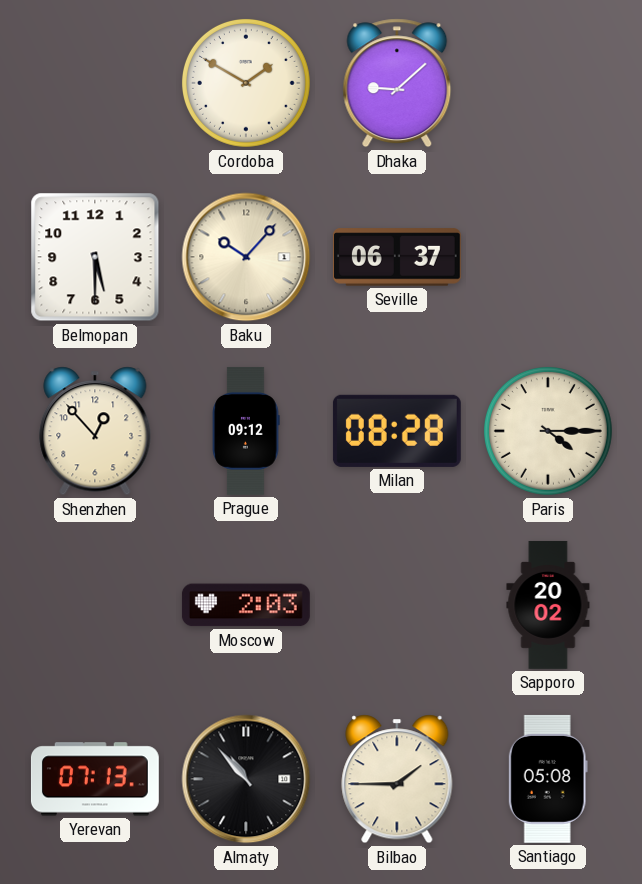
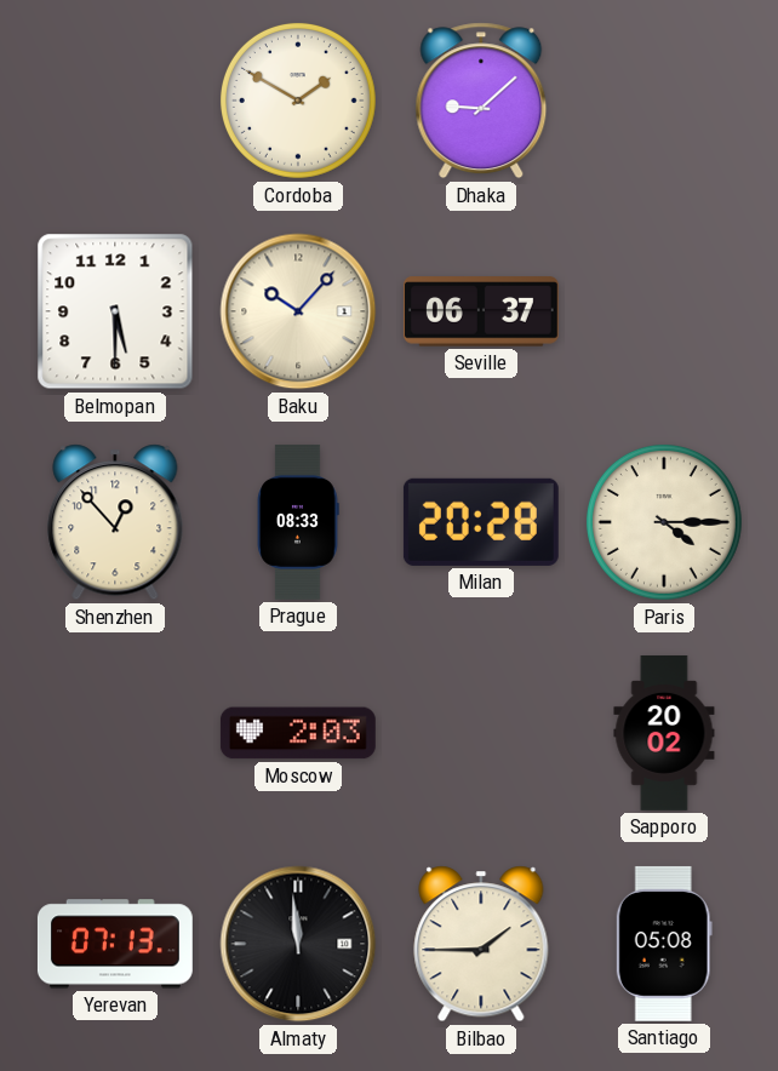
Prague: 09:12 -> 08:33
Milan: 08:28 -> 20:28
Almaty: 10:53 -> 11:59
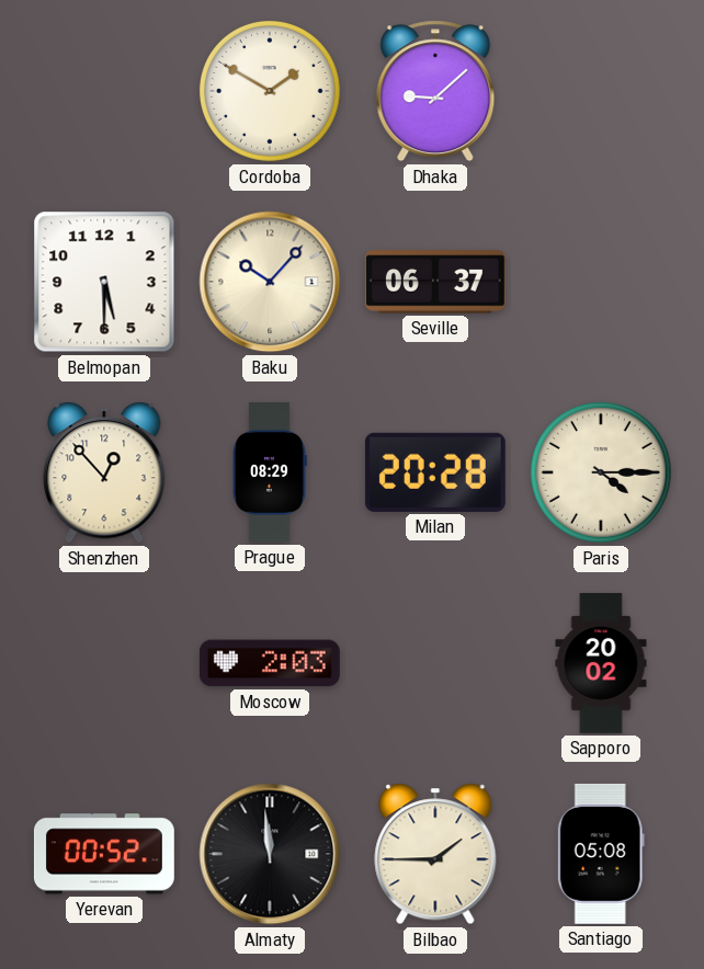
Prague: 08:33 -> 08:29
Yerevan: 07:13 -> 00:52
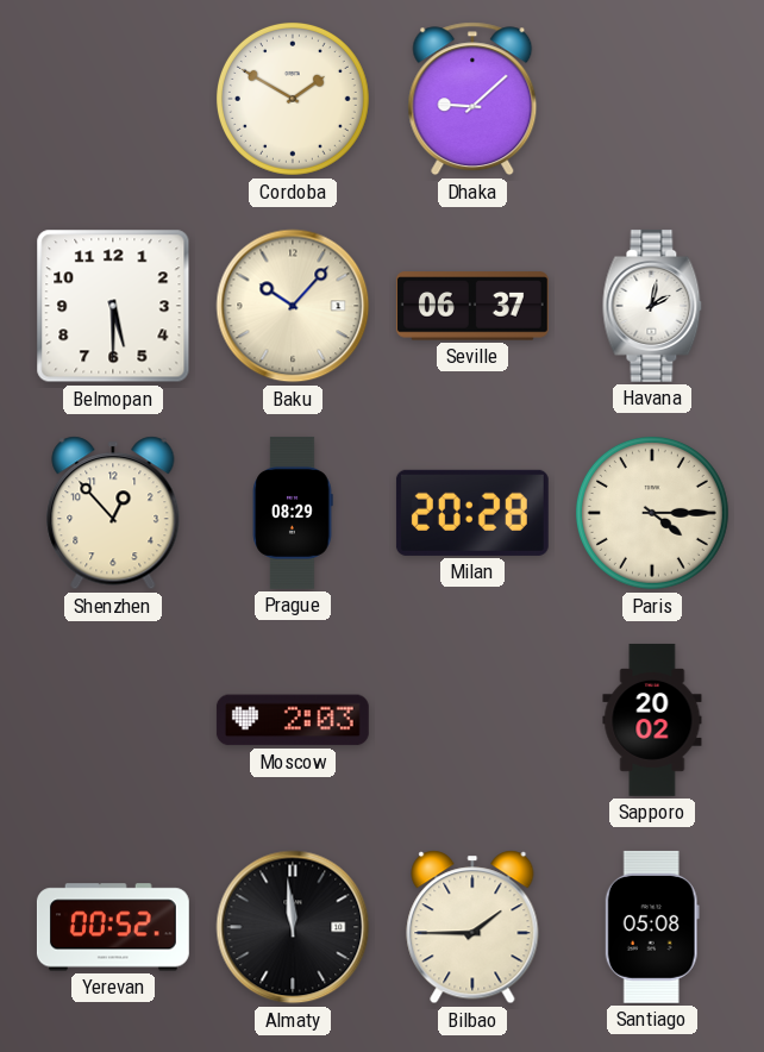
Havana: none -> 2:02
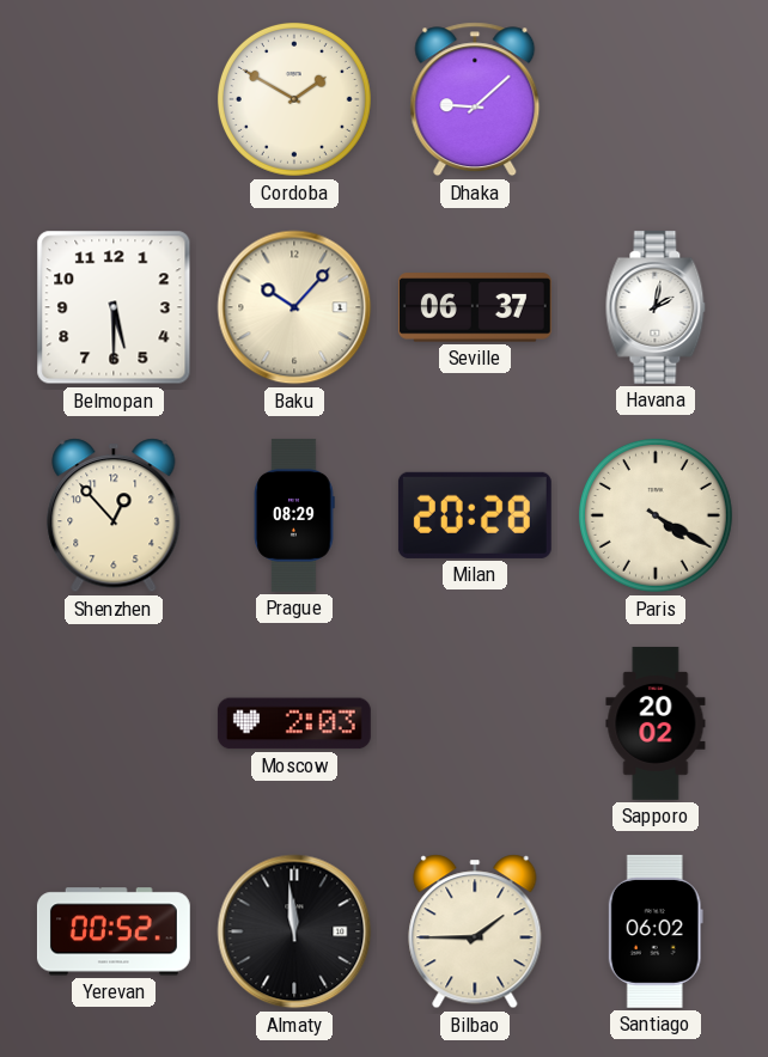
Paris: 4:15 -> 4:20
Santiago: 05:08 -> 06:02
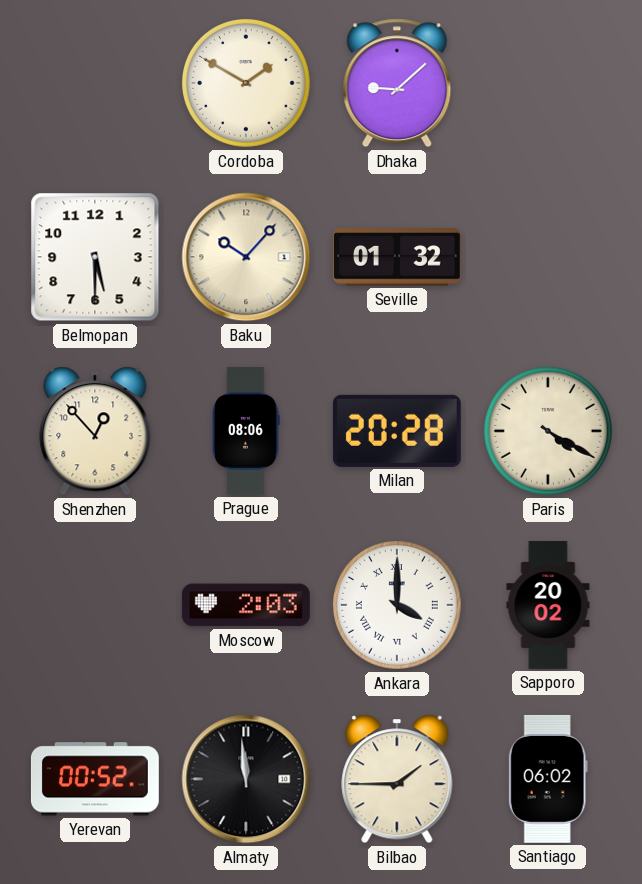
Seville: 06:37 -> 01:32
Havana: 2:02 -> none
Prague: 08:29 -> 08:06
Ankara: none -> 4:00
